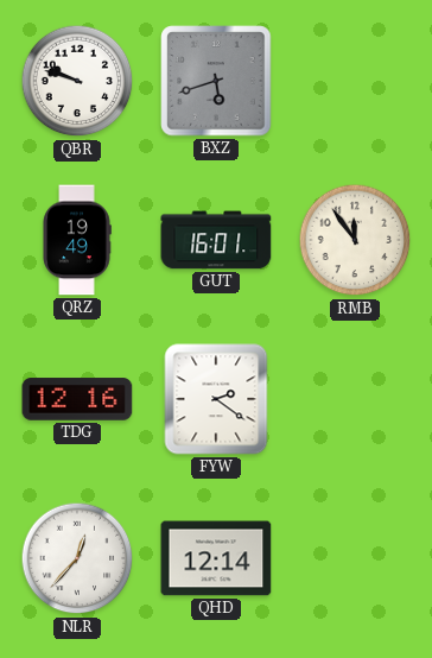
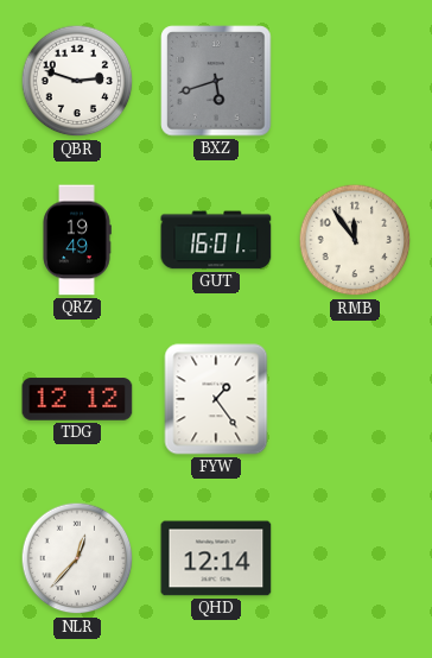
QBR: 9:48 -> 2:48
TDG: 12:16 -> 12:12
FYW: 2:21 -> 1:24
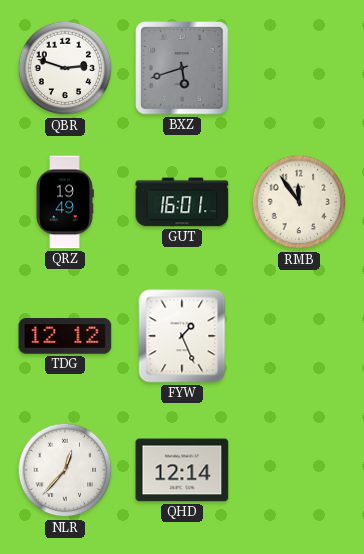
FYW: 1:24 -> 1:26
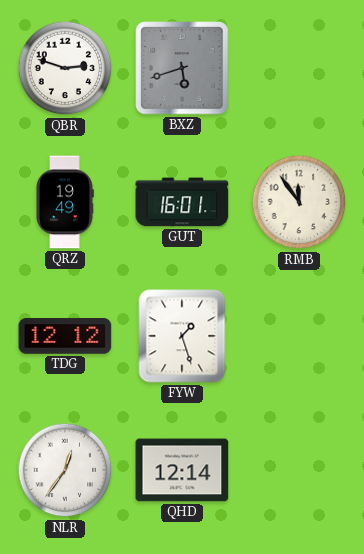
FYW: 1:26 -> 1:27
NLR: 12:37 -> 12:36
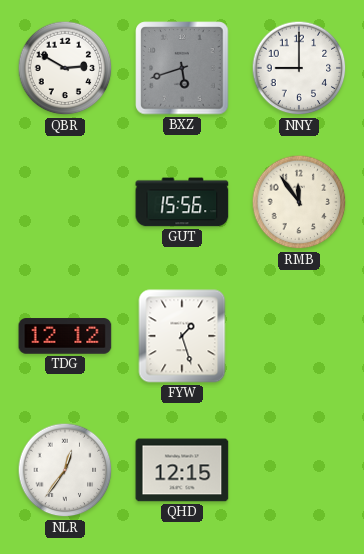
QBR: 2:48 -> 2:50
NNY: none -> 9:00
QRZ: 19:49 -> none
GUT: 16:01 -> 15:56
QHD: 12:14 -> 12:15
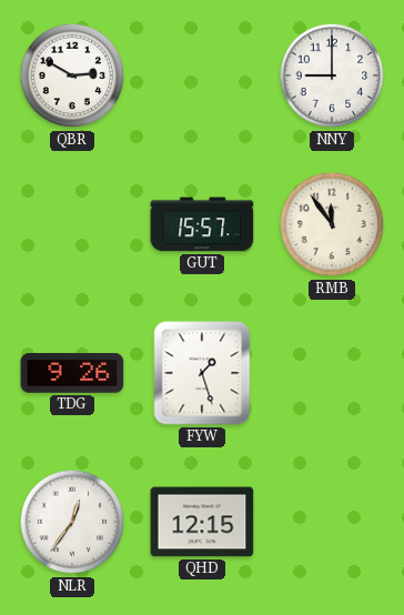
BXZ: 5:42 -> none
GUT: 15:56 -> 15:57
TDG: 12:12 -> 9:26
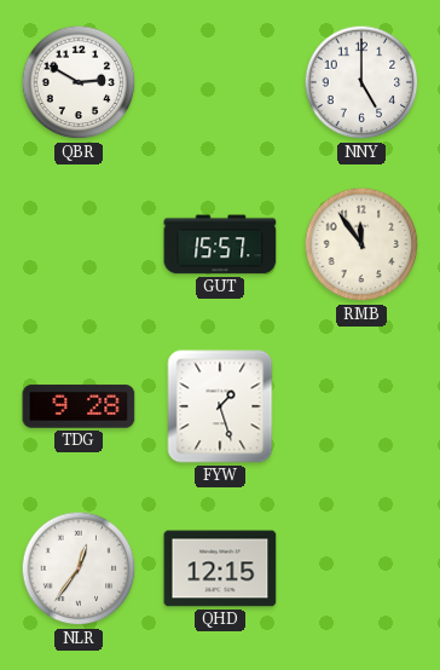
NNY: 9:00 -> 5:00
TDG: 9:26 -> 9:28
